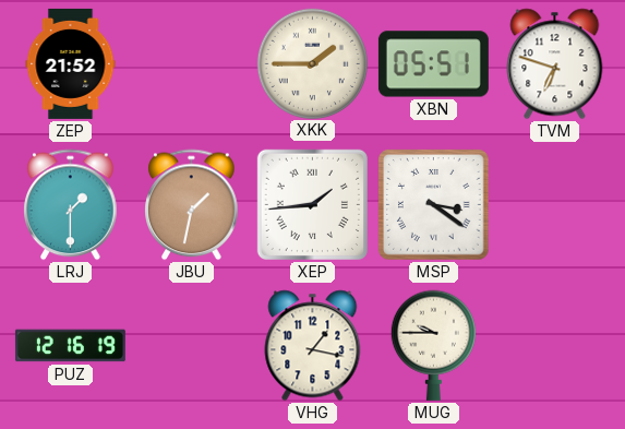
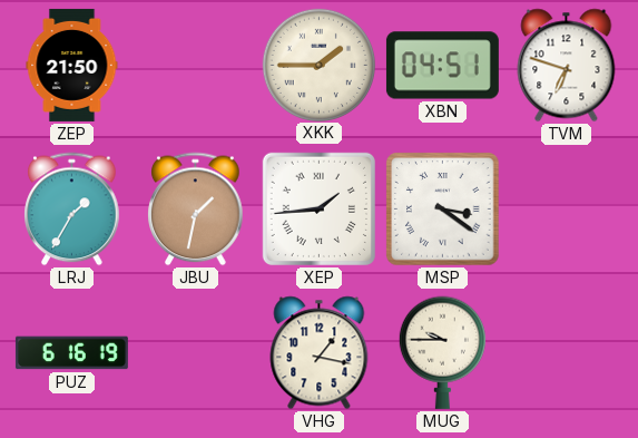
ZEP: 21:52 -> 21:50
XBN: 05:51 -> 04:51
LRJ: 1:30 -> 1:35
PUZ: 12:16 -> 6:16
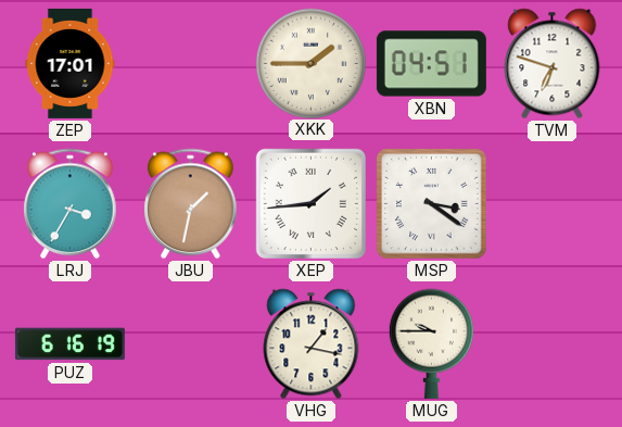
ZEP: 21:50 -> 17:01
LRJ: 1:35 -> 3:35
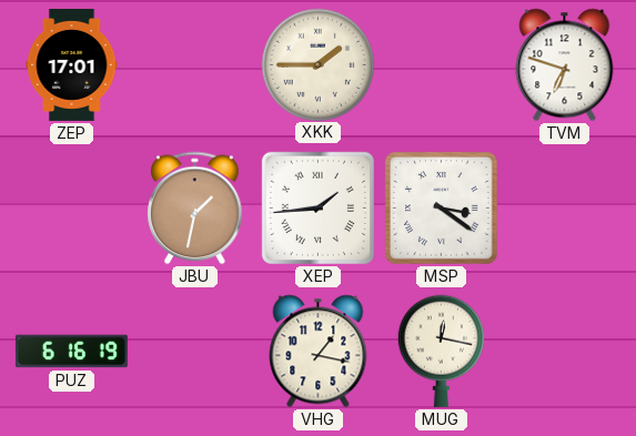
XBN: 04:51 -> none
LRJ: 3:35 -> none
MUG: 9:45 -> 12:17
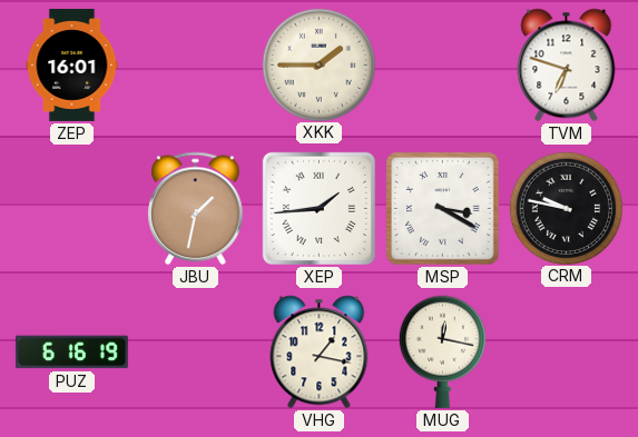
ZEP: 17:01 -> 16:01
MSP: 3:21 -> 3:20
CRM: none -> 9:47
